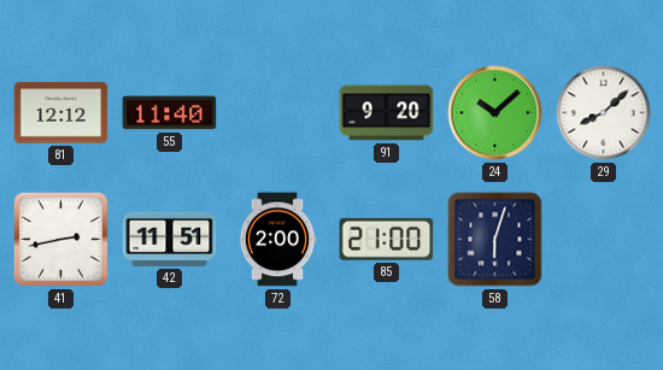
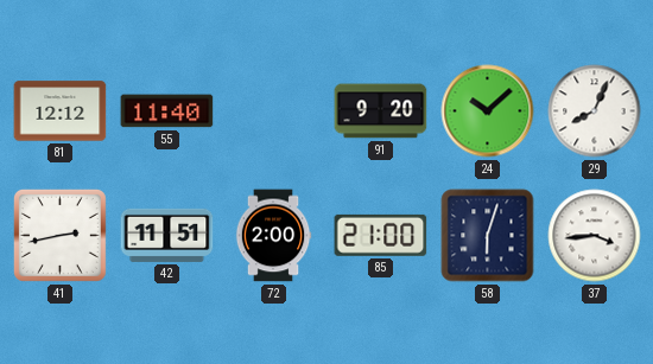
29: 8:08 -> 8:04
37: none -> 3:44
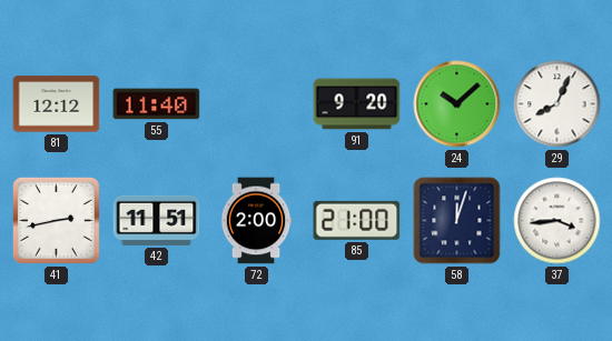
58: 6:03 -> 12:03
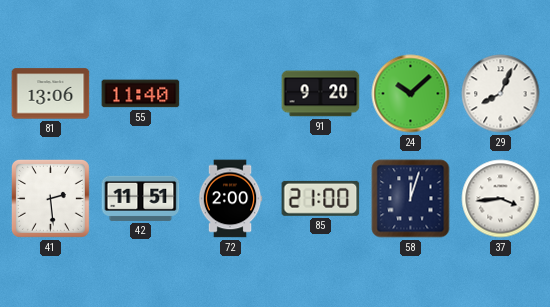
81: 12:12 -> 13:06
41: 2:43 -> 2:29
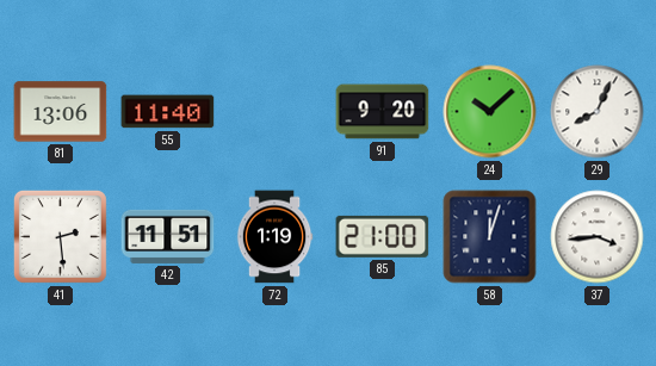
72: 2:00 -> 1:19
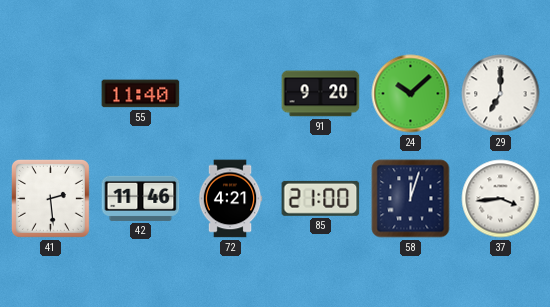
81: 13:06 -> none
29: 8:04 -> 7:00
42: 11:51 -> 11:46
72: 1:19 -> 4:21
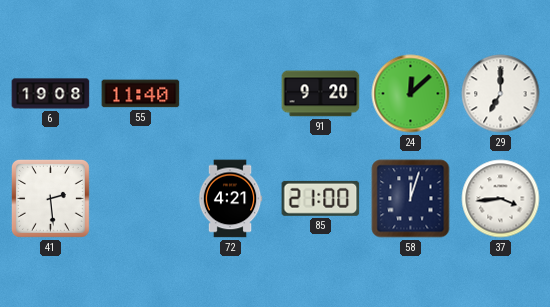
6: none -> 19:08
24: 10:08 -> 12:08
42: 11:46 -> none
